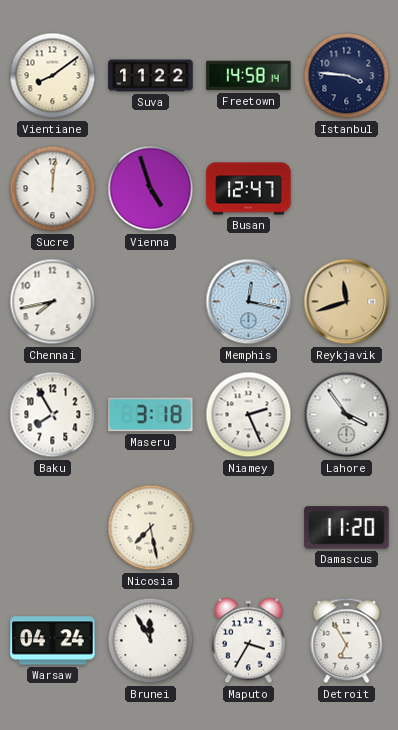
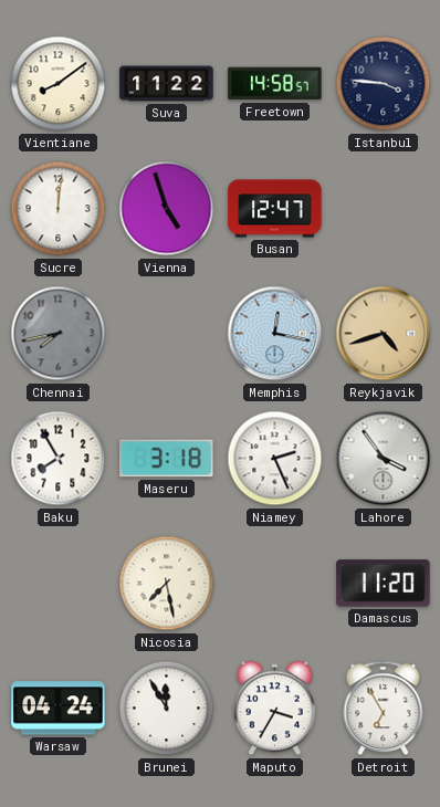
Freetown: 14:58:14 -> 14:58:57
Chennai dial: white -> grey
Reykjavik: 11:42 -> 4:42
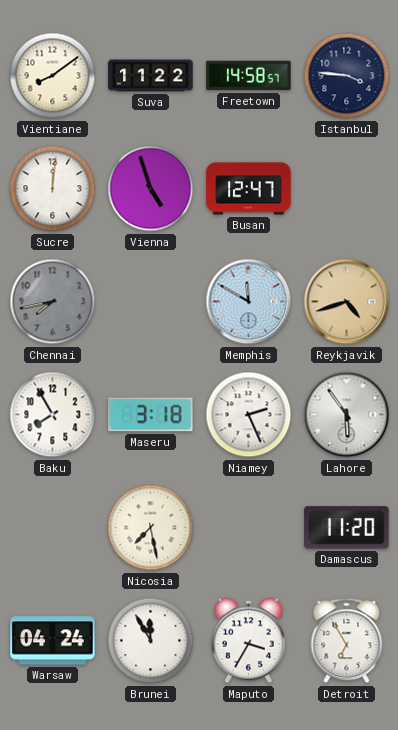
Memphis: 12:17 -> 11:50
Lahore: 3:54 -> 5:54
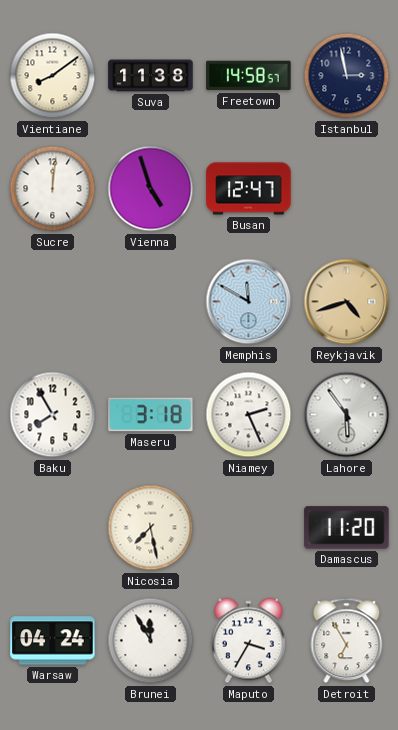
Suva: 11:22 -> 11:38
Istanbul: 3:46 -> 2:58
Chennai: 7:43 -> none
